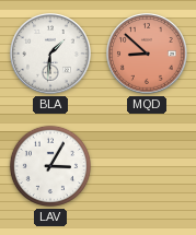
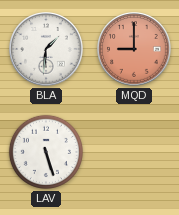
MQD: 8:52 -> 9:00
LAV: 3:05 -> 5:27
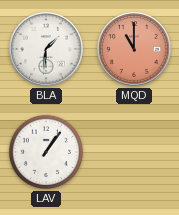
MQD: 9:00 -> 11:00
LAV: 5:27 -> 1:06
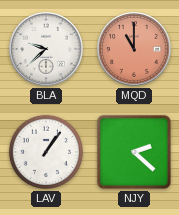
BLA: 1:31 -> 9:38
NJY: none -> 2:22
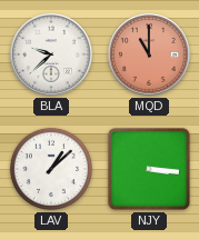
LAV: 1:06 -> 1:08
NJY: 2:22 -> 3:16
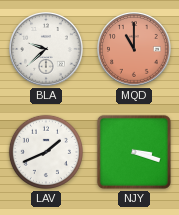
LAV: 1:08 -> 1:41
NJY: 3:16 -> 3:18
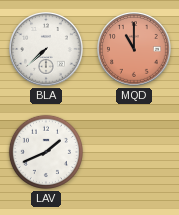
BLA: 9:38 -> 7:38
NJY: 3:18 -> none
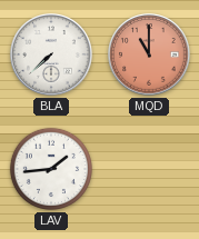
LAV: 1:41 -> 1:44
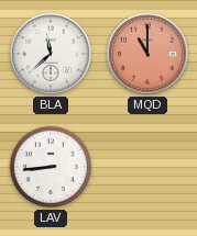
BLA: 7:38 -> 11:38
LAV: 1:44 -> 8:44
